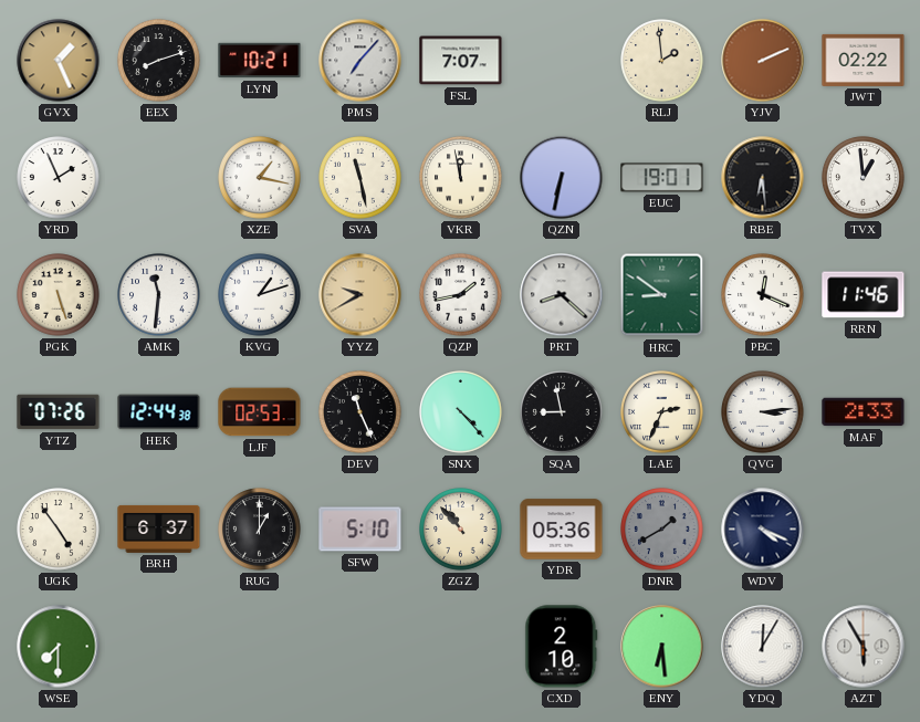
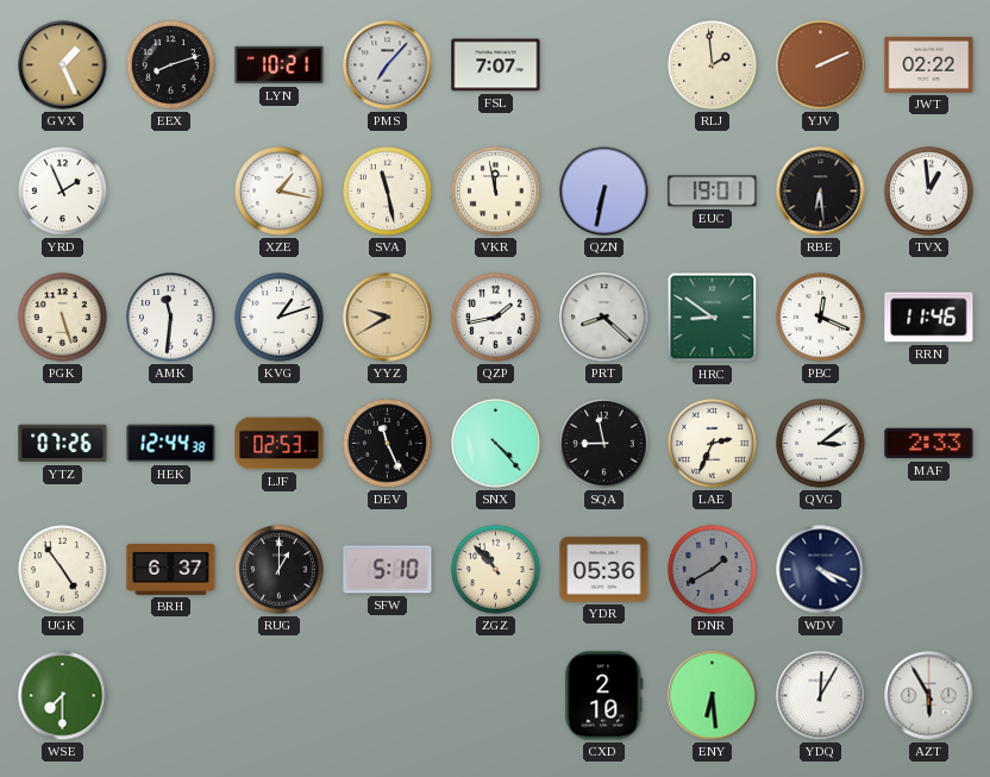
QVG: 3:14 -> 3:09
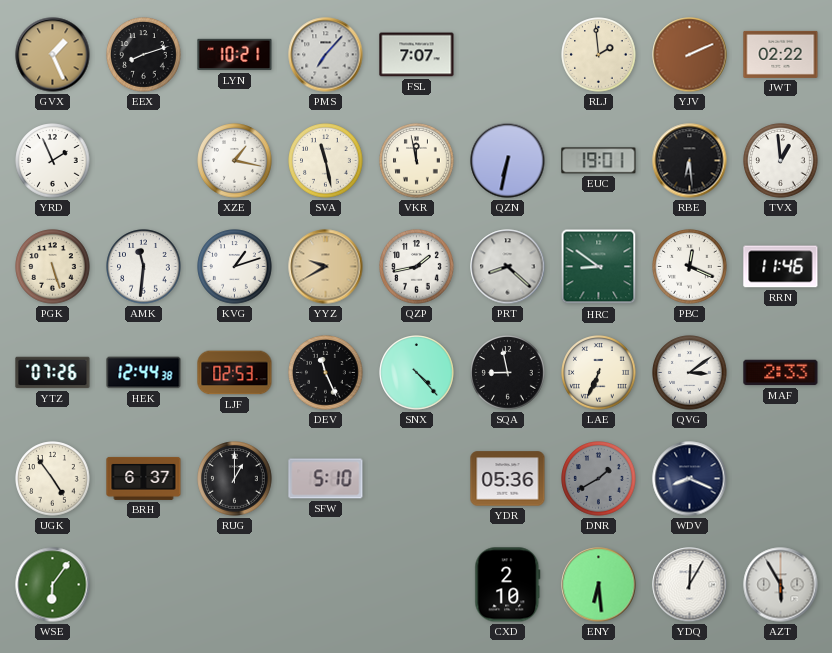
LAE: 2:34 -> 6:34
ZGZ: 10:53 -> none
WDV: 4:19 -> 8:19
WSE: 7:30 -> 6:06
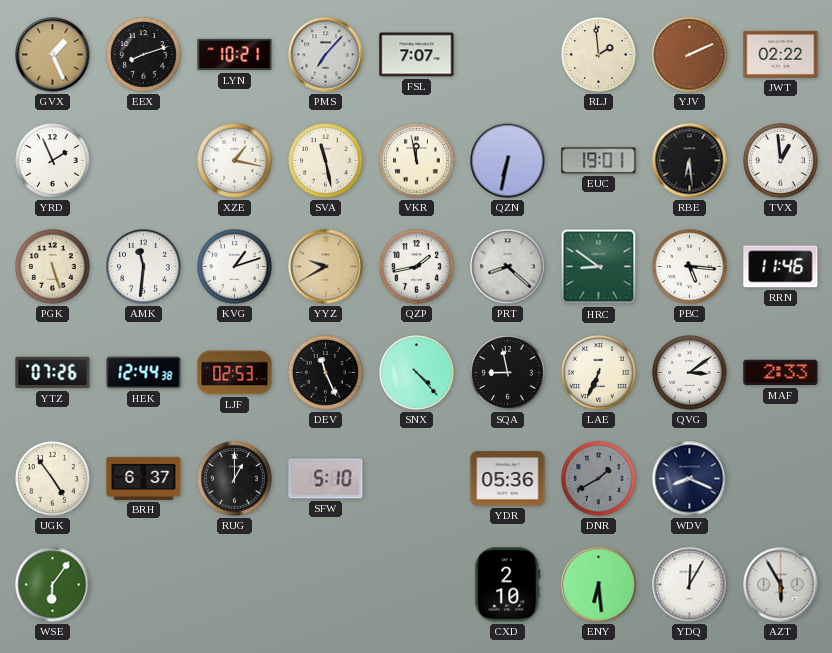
PBC: 12:19 -> 5:16
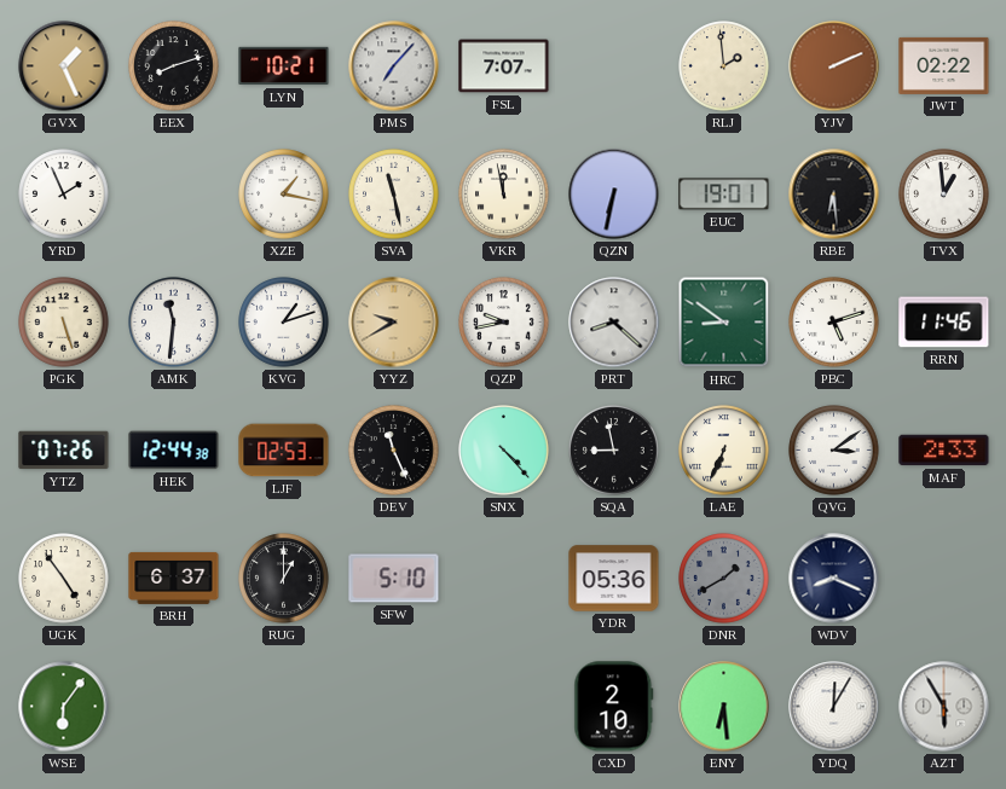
QZP: 1:43 -> 9:43
PBC: 5:16 -> 5:12
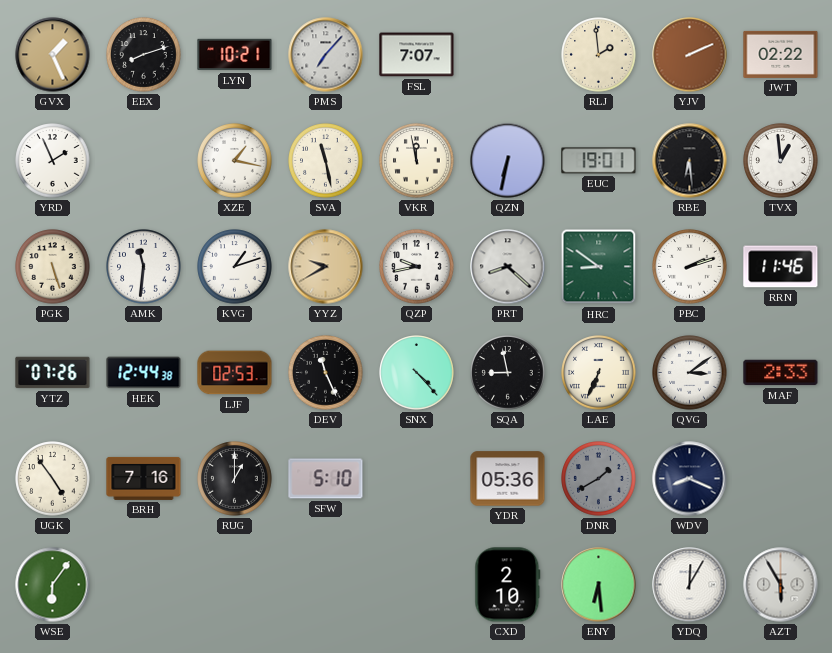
PBC: 5:12 -> 2:12
BRH: 6:37 -> 7:16
